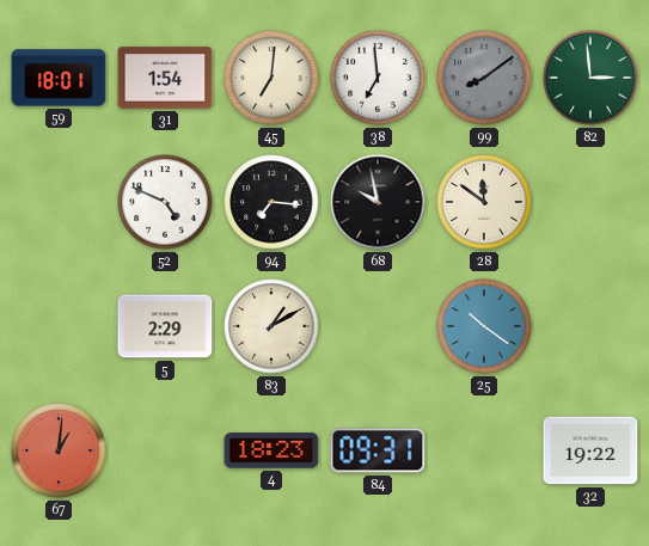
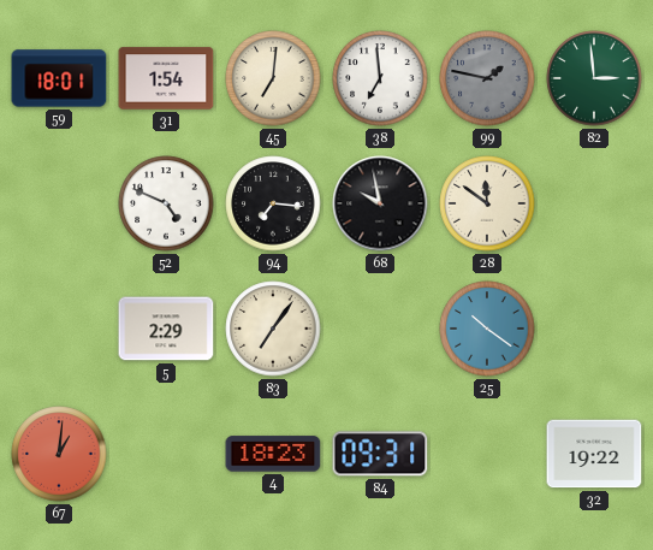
99: 8:09 -> 1:47
83: 1:10 -> 7:06
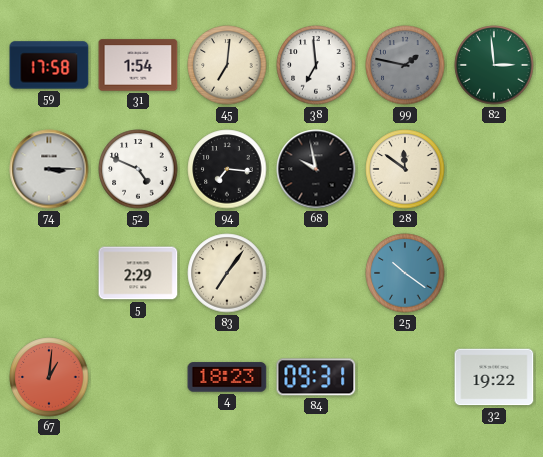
59: 18:01 -> 17:58
74: none -> 3:15
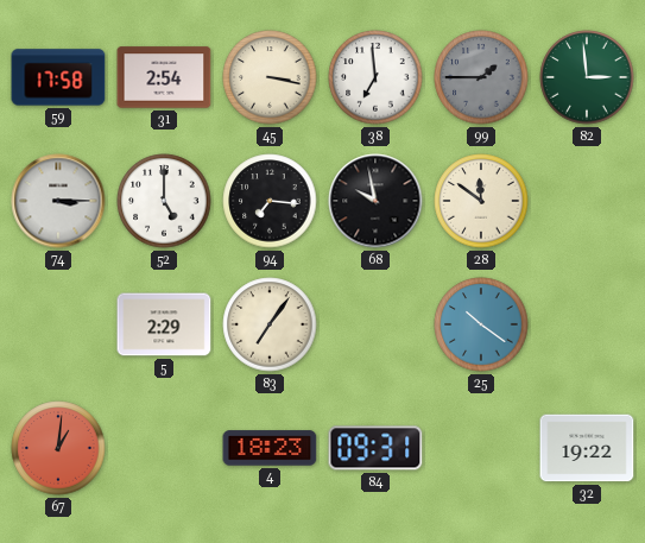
31: 1:54 -> 2:54
45: 7:01 -> 3:17
99: 1:47 -> 1:45
52: 4:49 -> 5:00
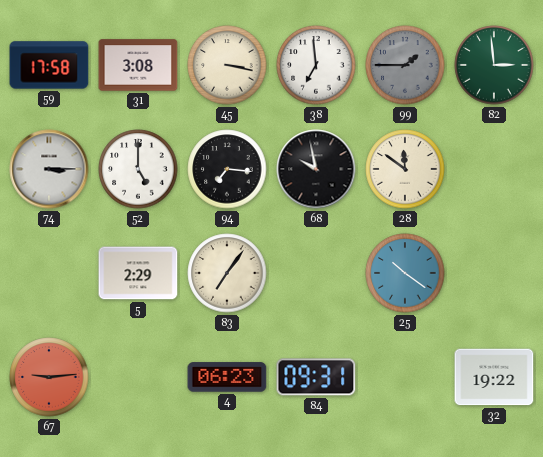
31: 2:54 -> 3:08
67: 1:01 -> 9:14
4: 18:23 -> 06:23
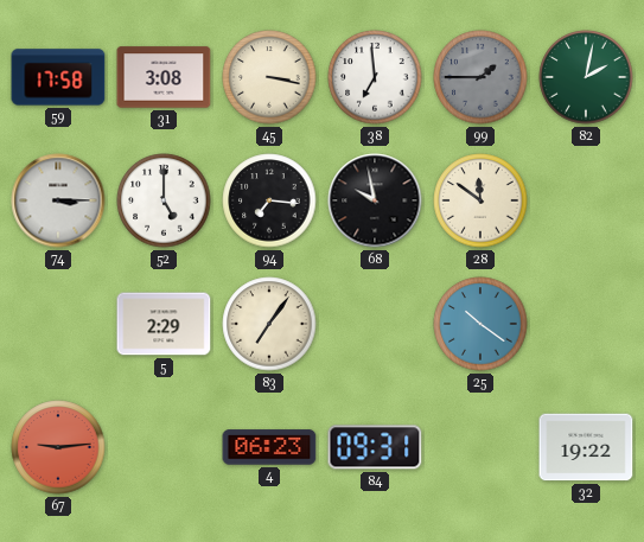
82: 2:59 -> 2:02
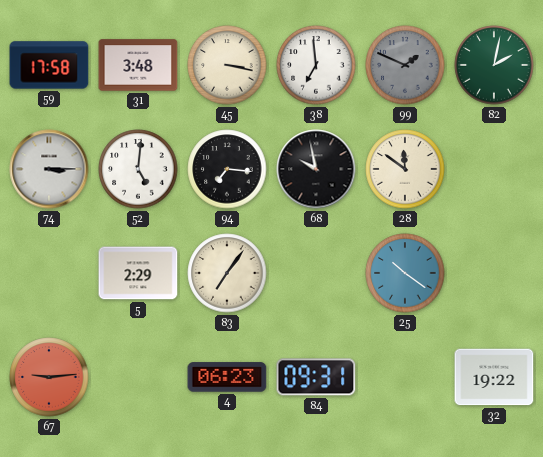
31: 3:08 -> 3:48
99: 1:45 -> 1:49
52: 5:00 -> 5:01
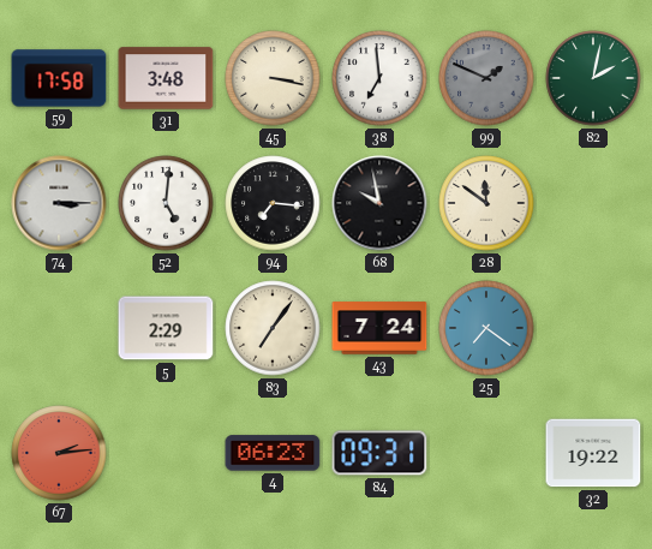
43: none -> 7:24
25: 10:21 -> 7:21
67: 9:14 -> 2:14
